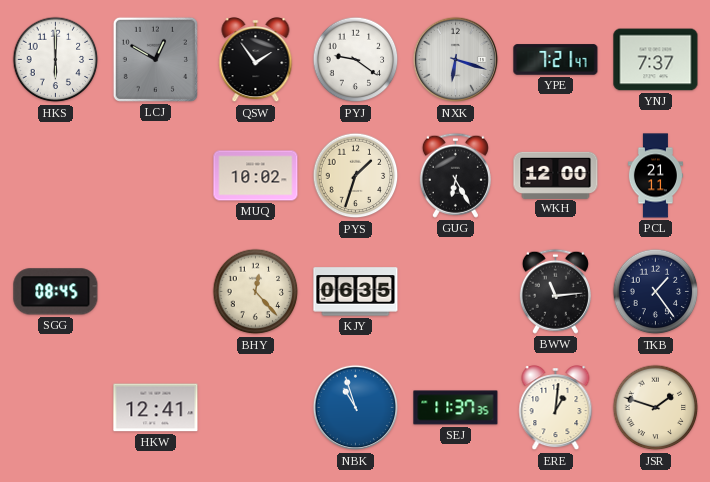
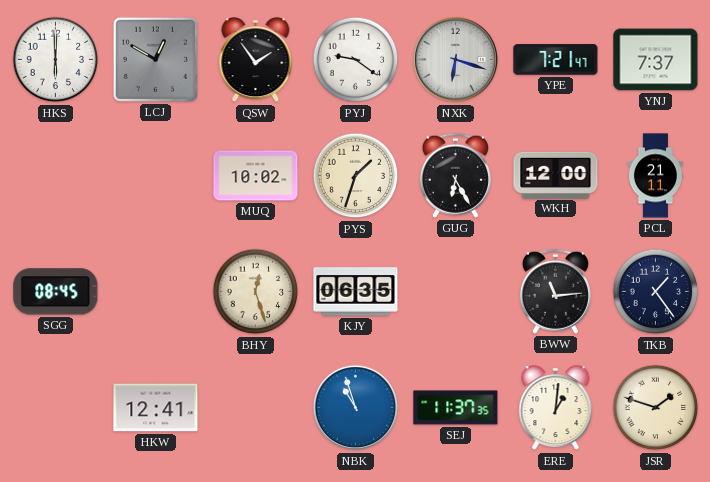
BHY: 12:23 -> 12:27
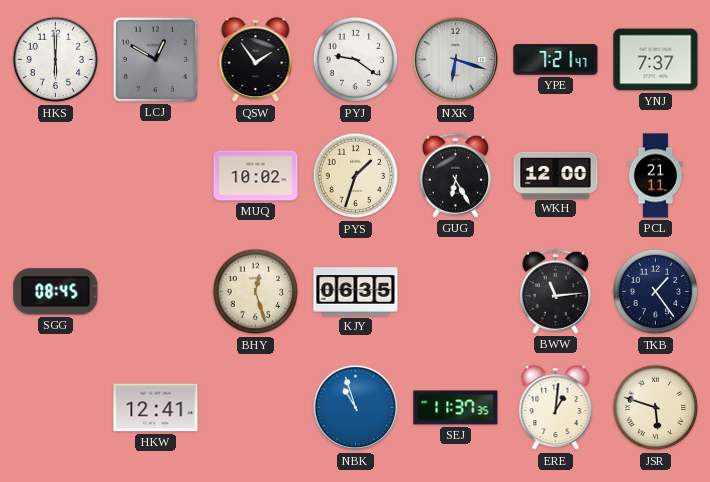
JSR: 1:48 -> 5:48
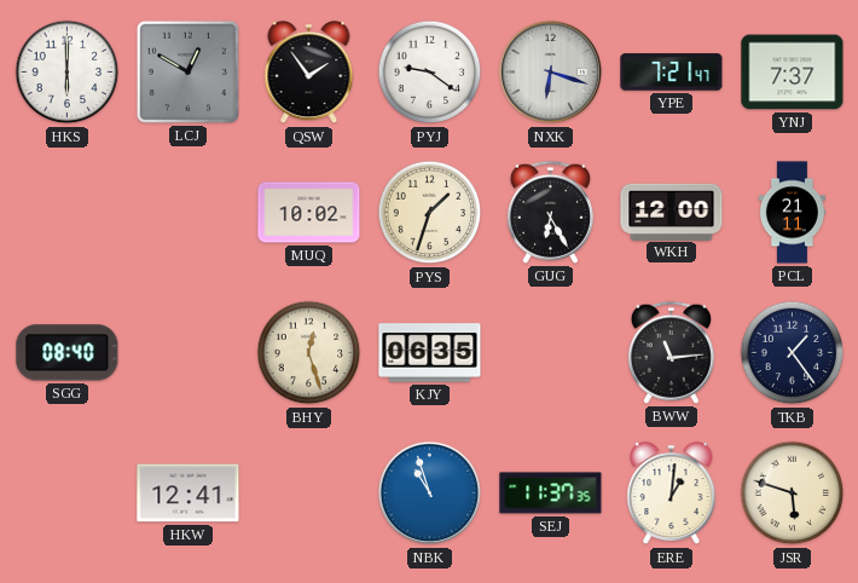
SGG: 08:45 -> 08:40
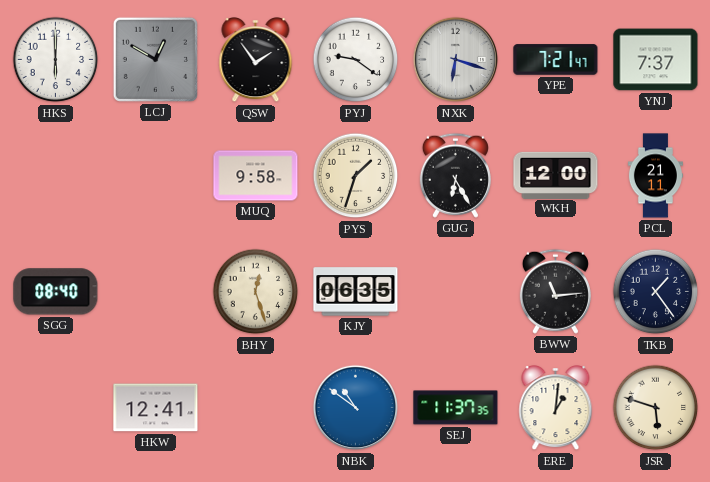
MUQ: 10:02 -> 9:58
NBK: 10:57 -> 10:51
